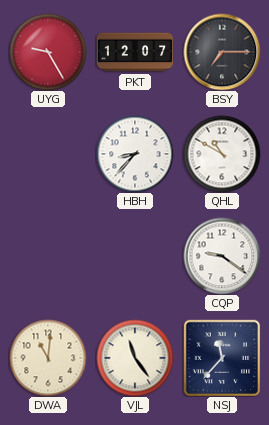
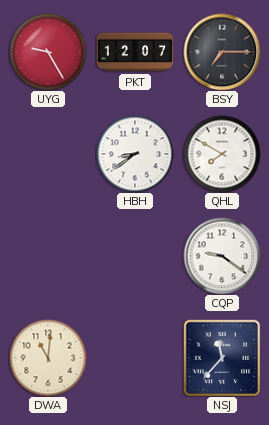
HBH: 8:37 -> 8:39
QHL: 10:50 -> 7:50
VJL: 11:24 -> none
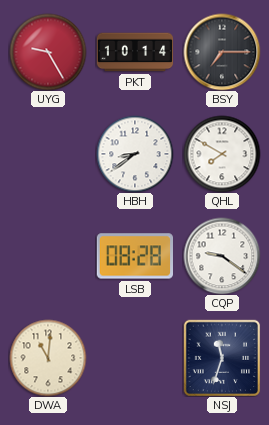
PKT: 12:07 -> 10:14
LSB: none -> 08:28
NSJ: 11:37 -> 11:33
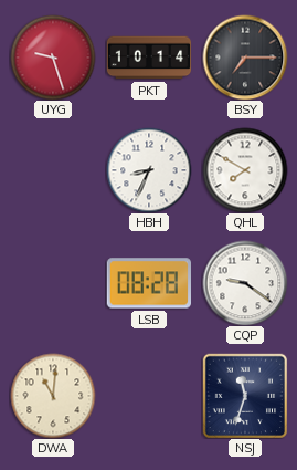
UYG: 9:25 -> 9:27
HBH: 8:39 -> 8:34
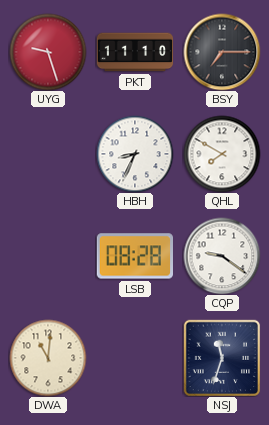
PKT: 10:14 -> 11:10
